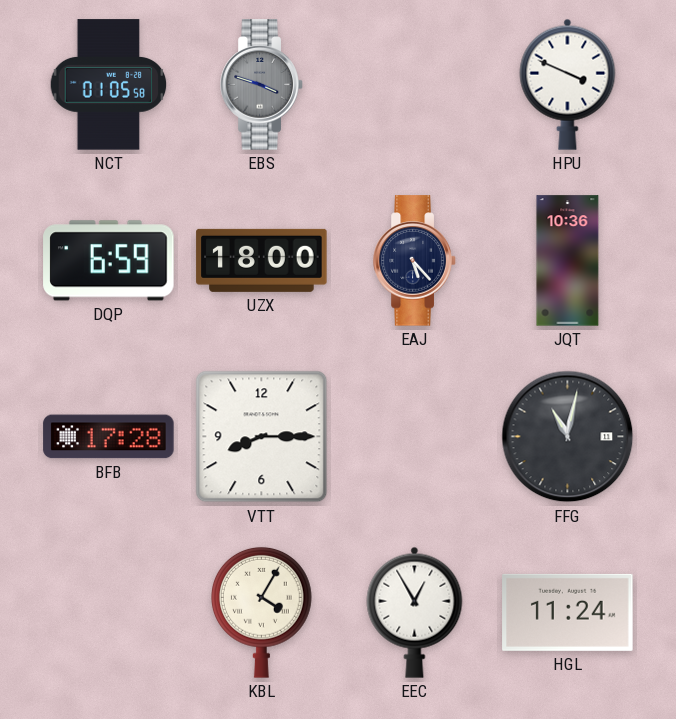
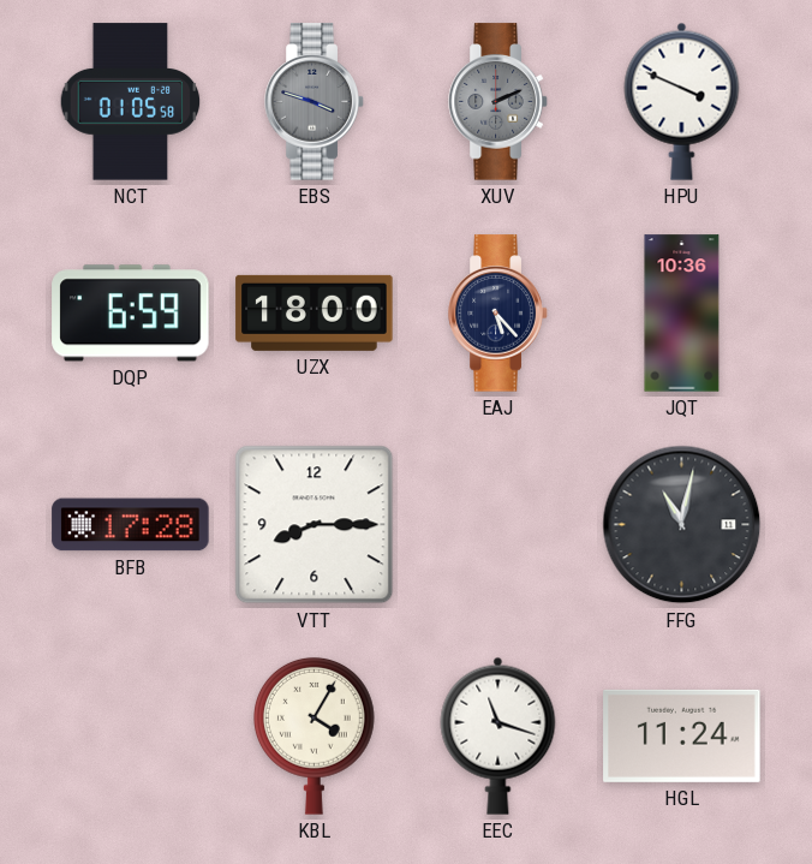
XUV: none -> 2:11
EEC: 12:55 -> 11:18
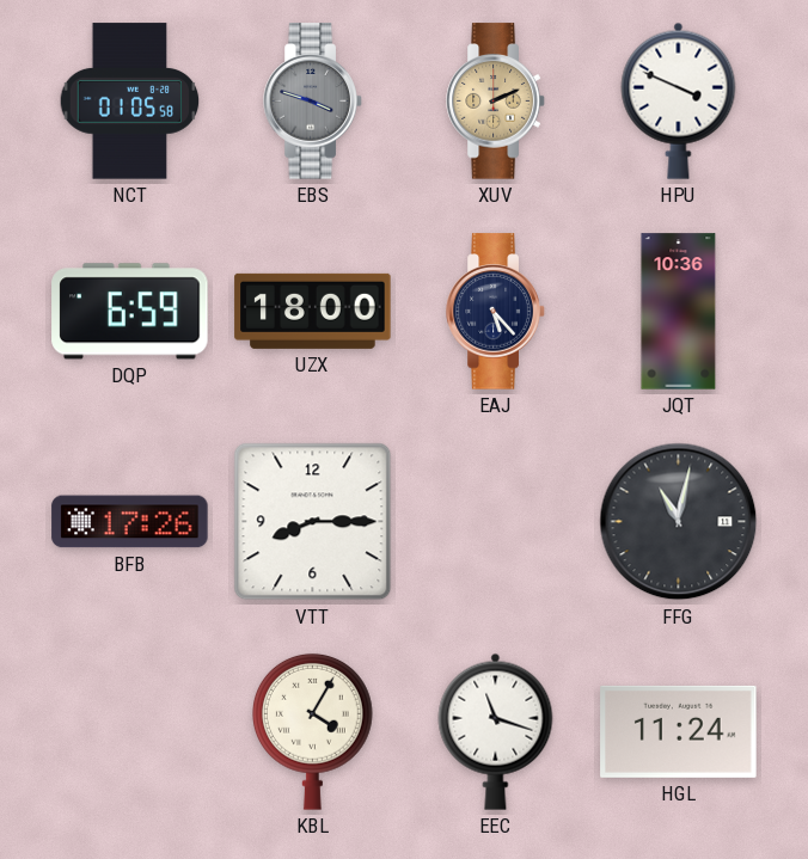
XUV dial: grey -> champagne
BFB: 17:28 -> 17:26
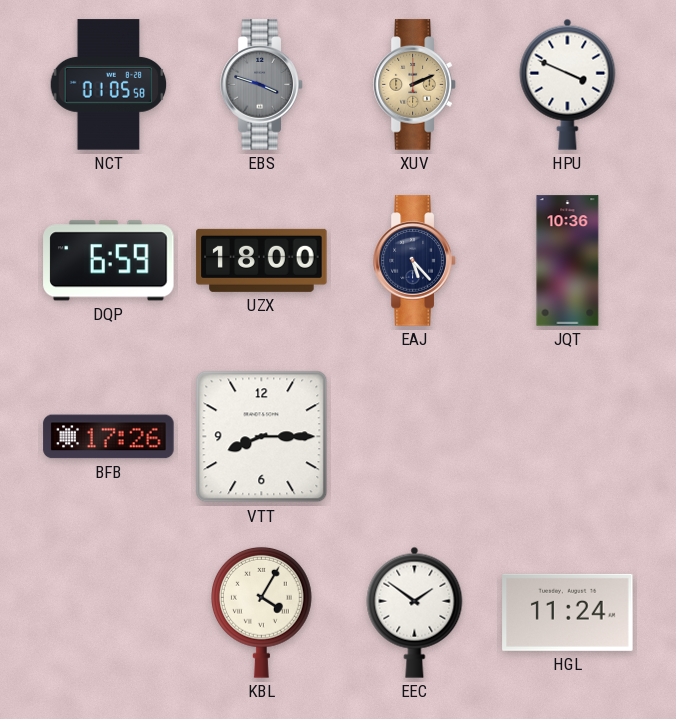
FFG: 11:02 -> none
EEC: 11:18 -> 1:51
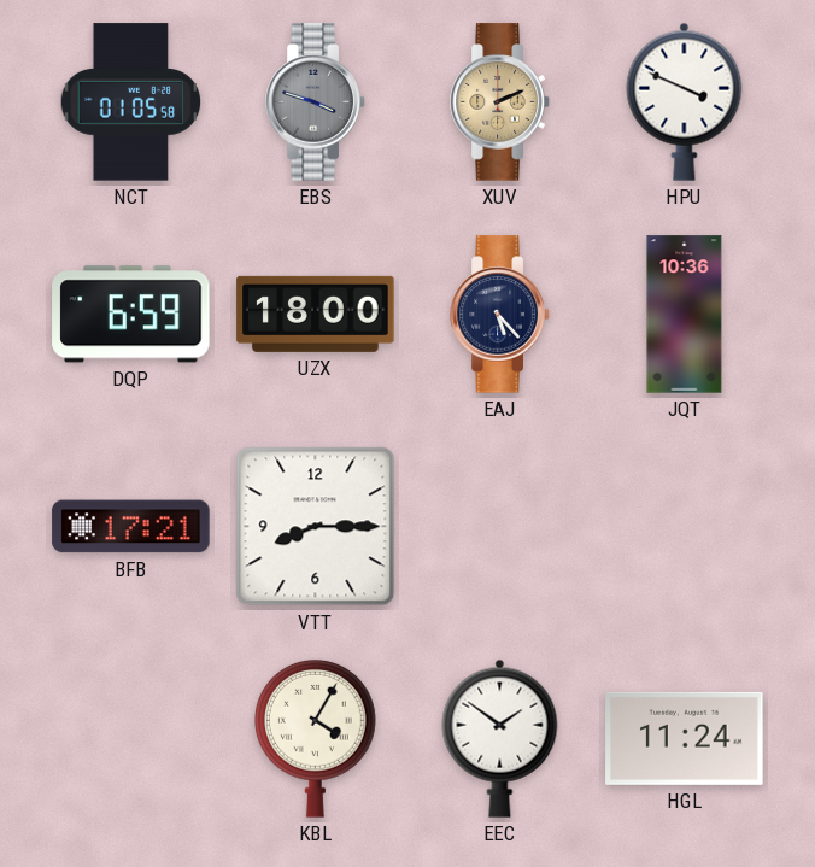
BFB: 17:26 -> 17:21
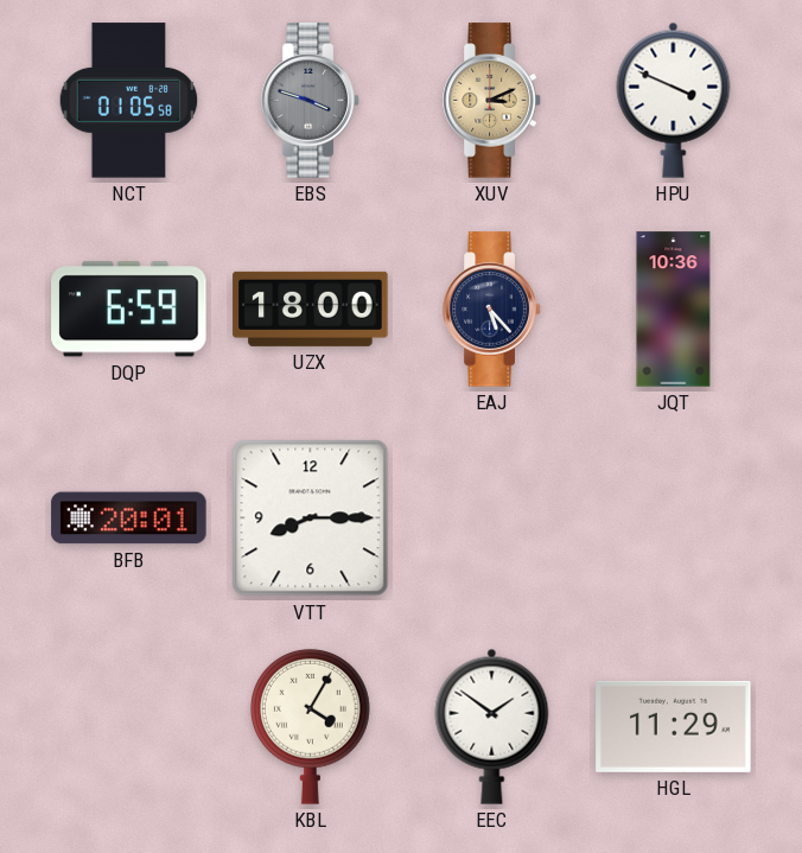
XUV: 2:11 -> 3:11
BFB: 17:21 -> 20:01
HGL: 11:24 -> 11:29
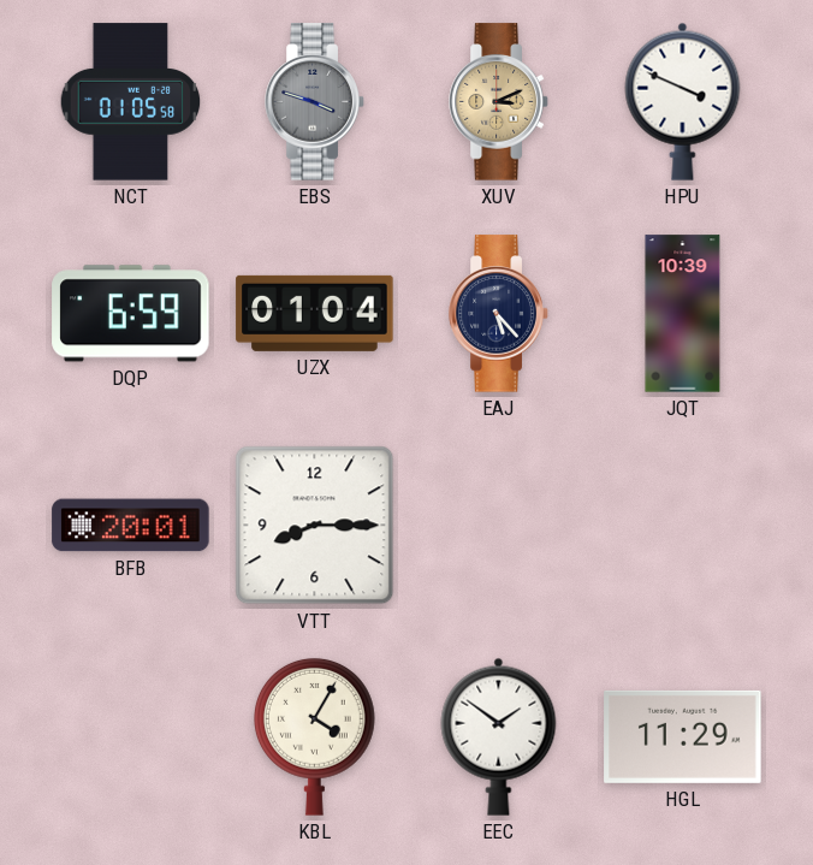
UZX: 18:00 -> 01:04
JQT: 10:36 -> 10:39
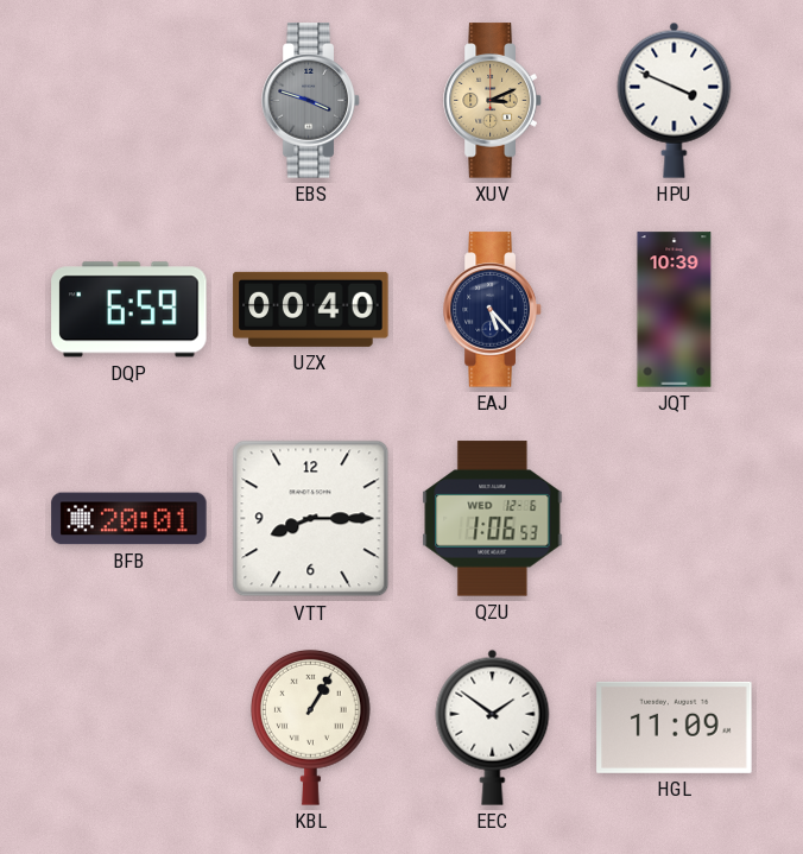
NCT: 01:05 -> none
UZX: 01:04 -> 00:40
QZU: none -> 1:06
KBL: 4:05 -> 1:05
HGL: 11:29 -> 11:09
